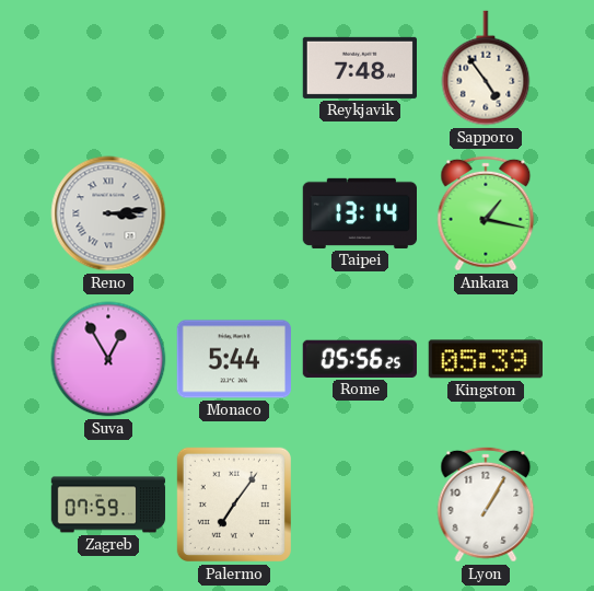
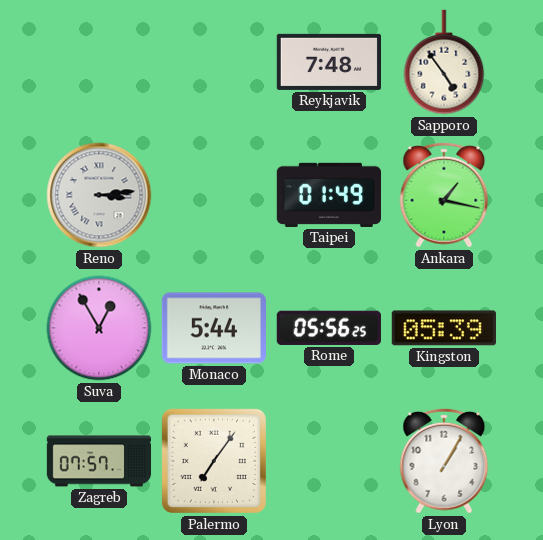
Taipei: 13:14 -> 01:49
Zagreb: 07:59 -> 07:57
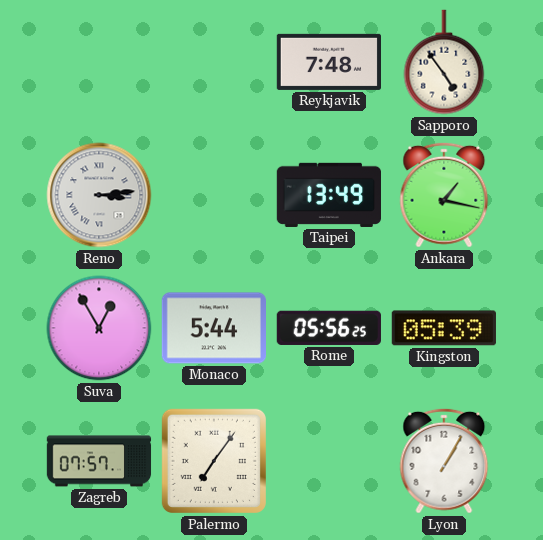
Taipei: 01:49 -> 13:49
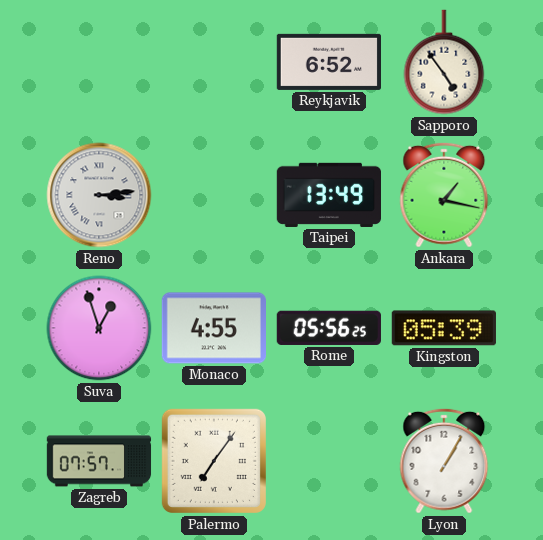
Reykjavik: 7:48 -> 6:52
Suva: 12:55 -> 12:57
Monaco: 5:44 -> 4:55
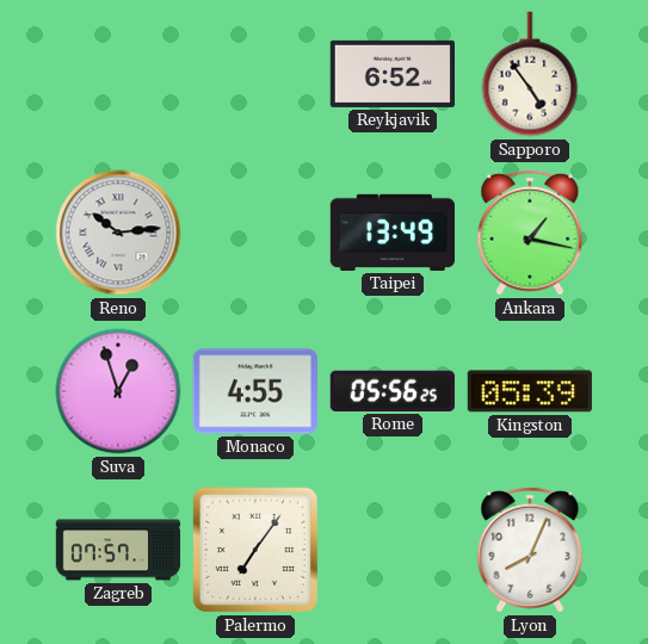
Reno: 3:14 -> 10:14
Lyon: 1:05 -> 8:04
